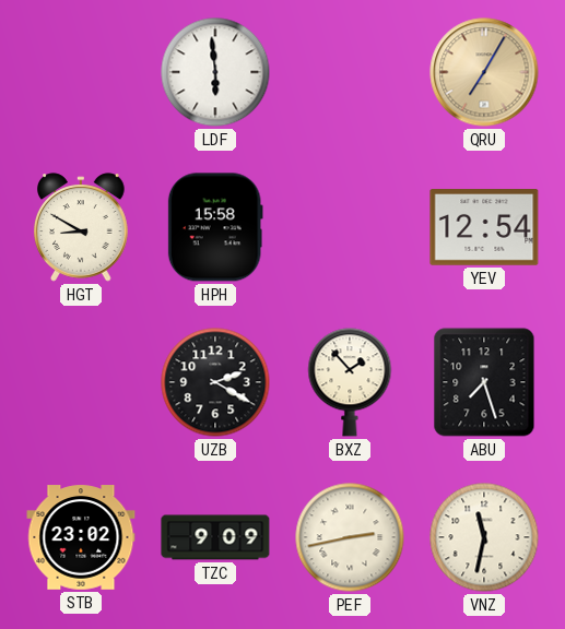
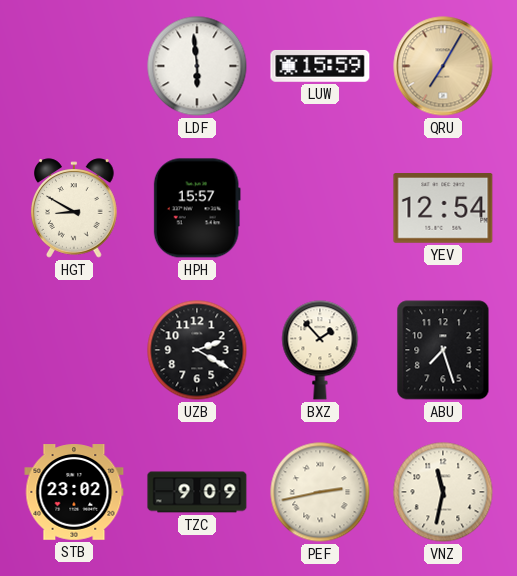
LUW: none -> 15:59
HPH: 15:58 -> 15:57
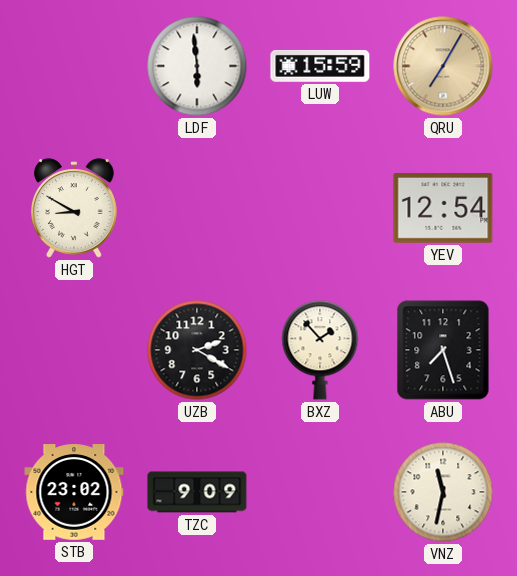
HPH: 15:57 -> none
PEF: 2:43 -> none
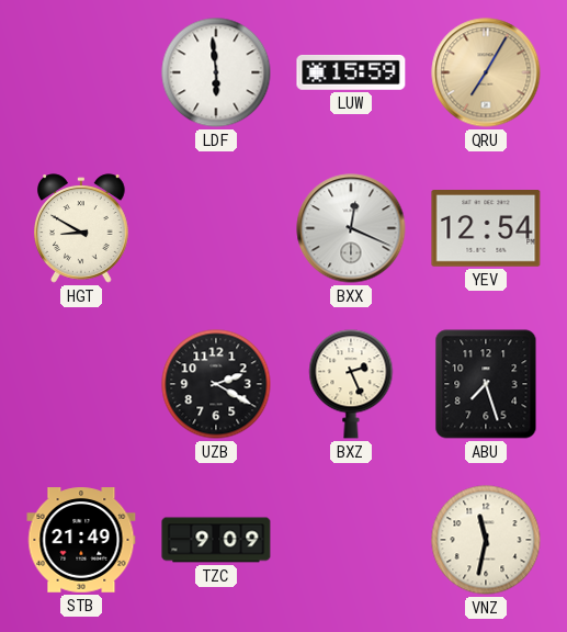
BXX: none -> 12:19
BXZ: 1:53 -> 2:26
STB: 23:02 -> 21:49
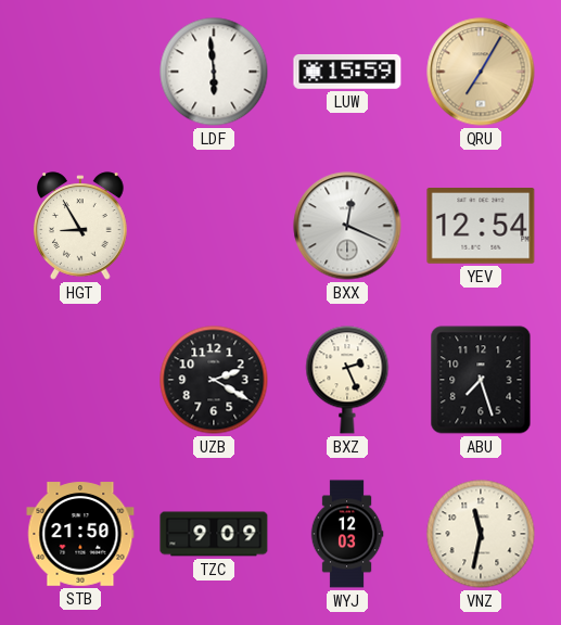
HGT: 8:50 -> 8:55
STB: 21:49 -> 21:50
WYJ: none -> 12:03
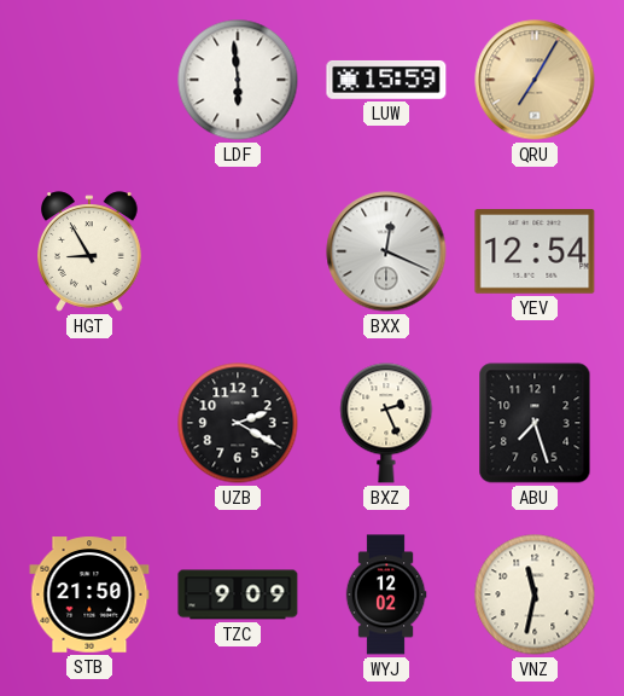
WYJ: 12:03 -> 12:02
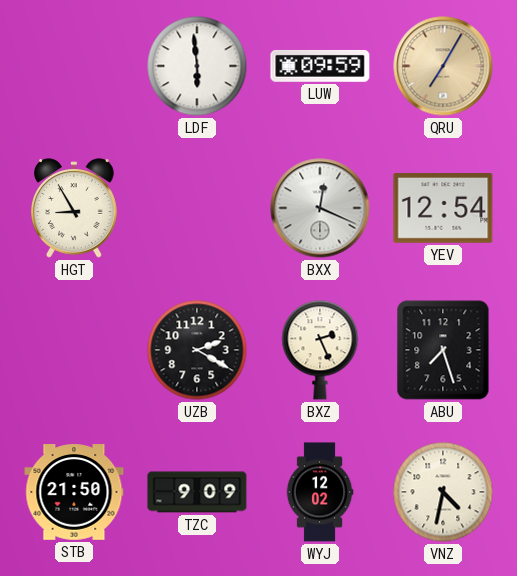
LUW: 15:59 -> 09:59
VNZ: 11:32 -> 4:32
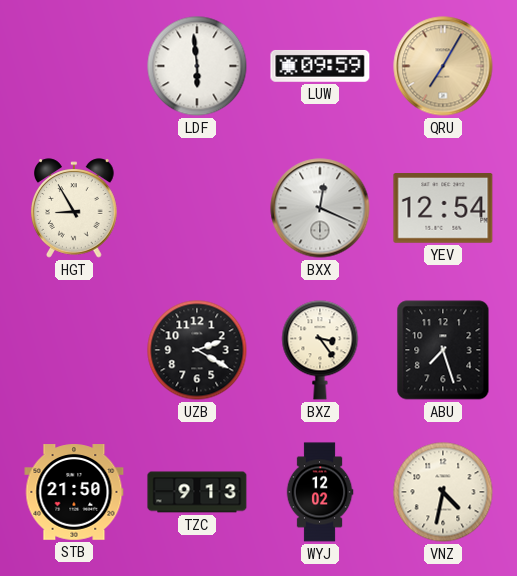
BXZ: 2:26 -> 3:24
TZC: 9:09 -> 9:13
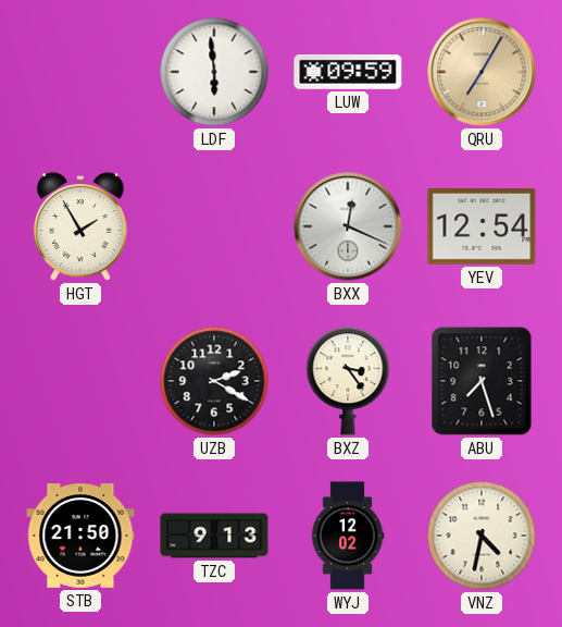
HGT: 8:55 -> 1:55
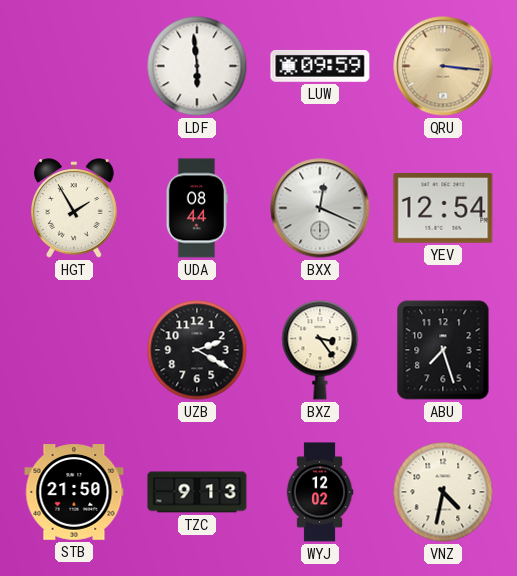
QRU: 7:05 -> 3:16
UDA: none -> 08:44
